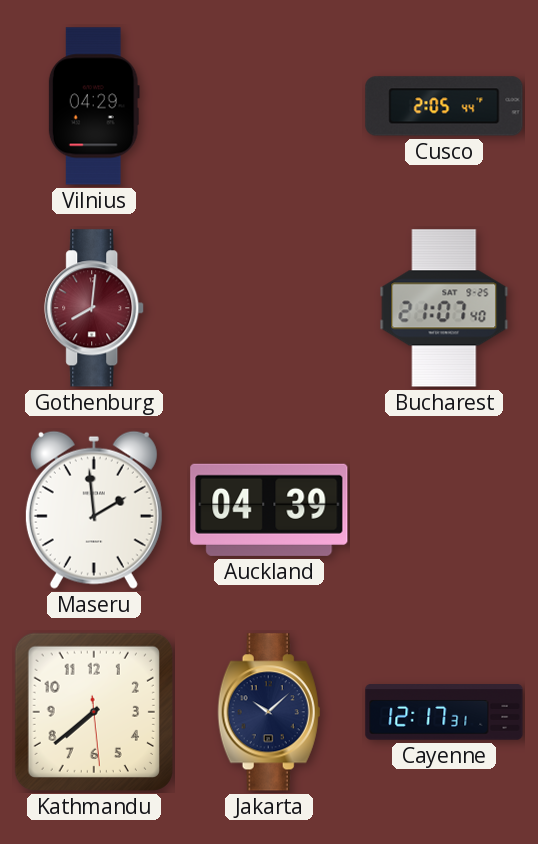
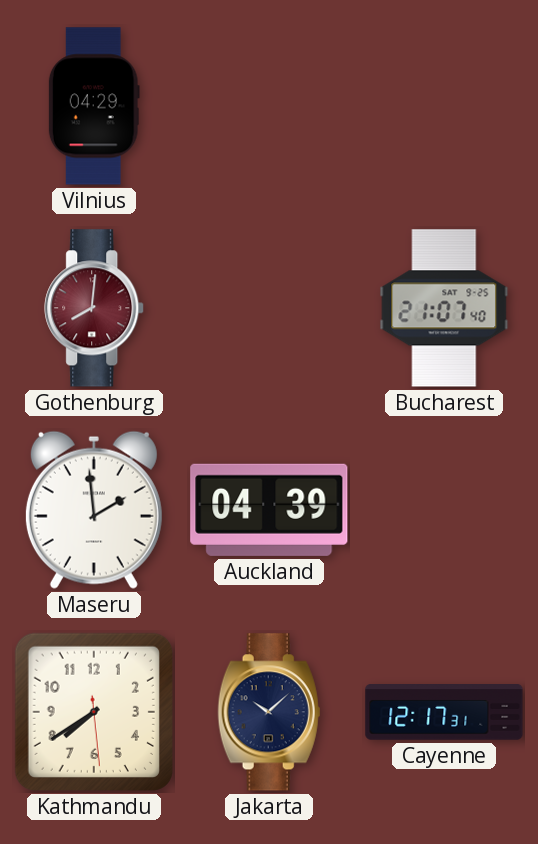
Cusco: 2:05 -> none
Kathmandu: 7:38 -> 7:39
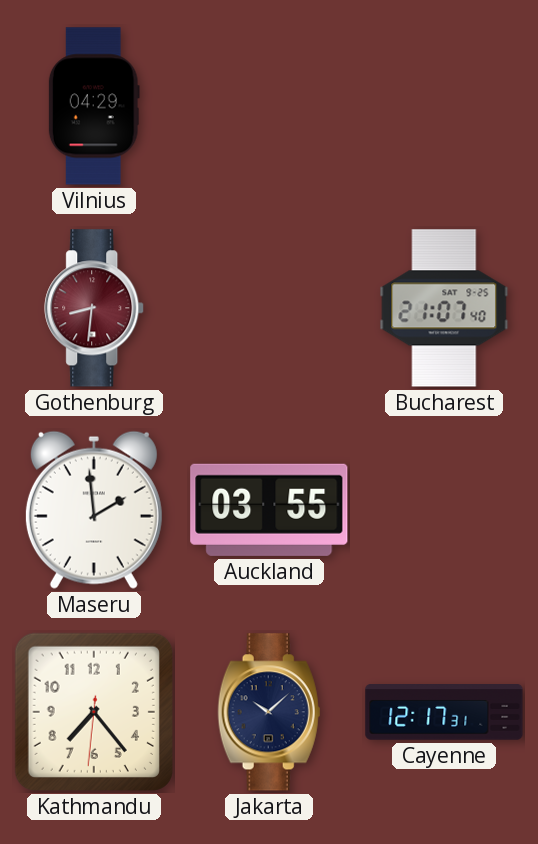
Gothenburg: 8:01 -> 8:31
Auckland: 04:39 -> 03:55
Kathmandu: 7:39 -> 7:23
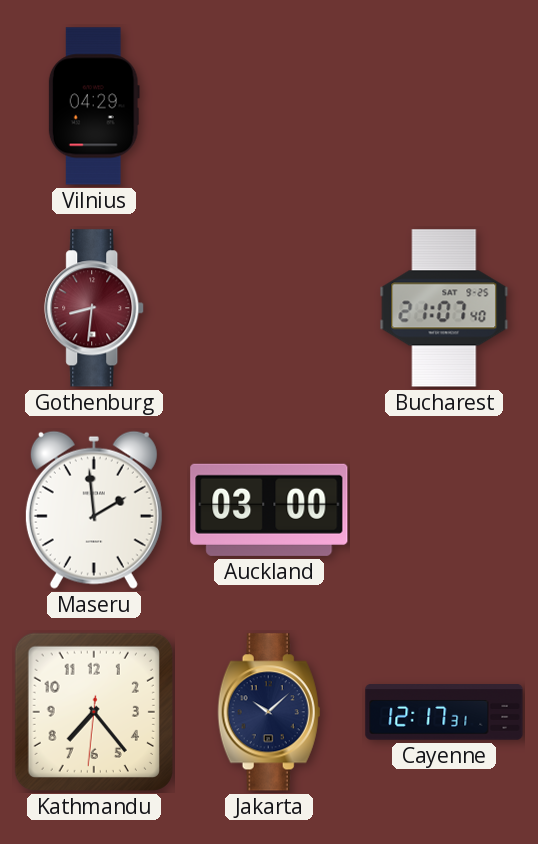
Auckland: 03:55 -> 03:00
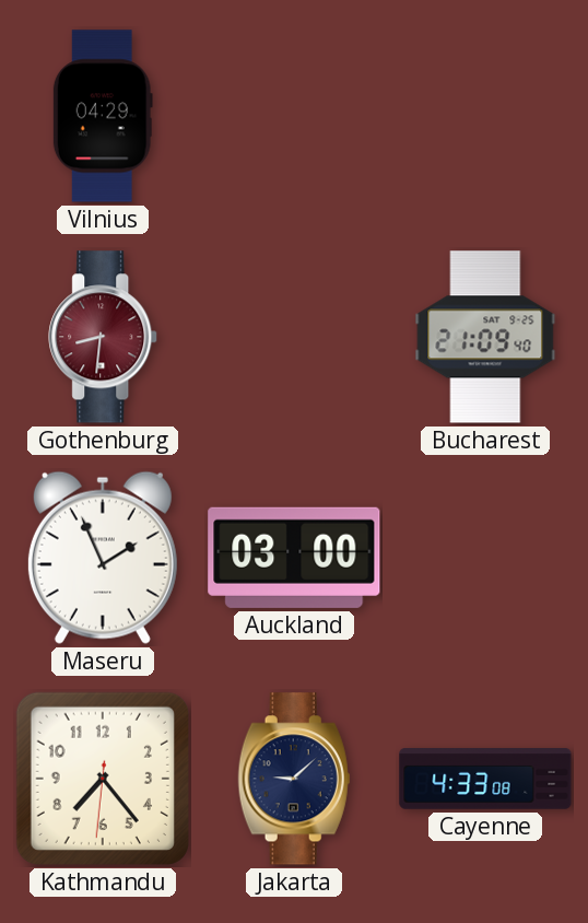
Bucharest: 21:07 -> 21:09
Maseru: 1:59 -> 1:56
Jakarta: 10:08 -> 9:08
Cayenne: 12:17 -> 4:33
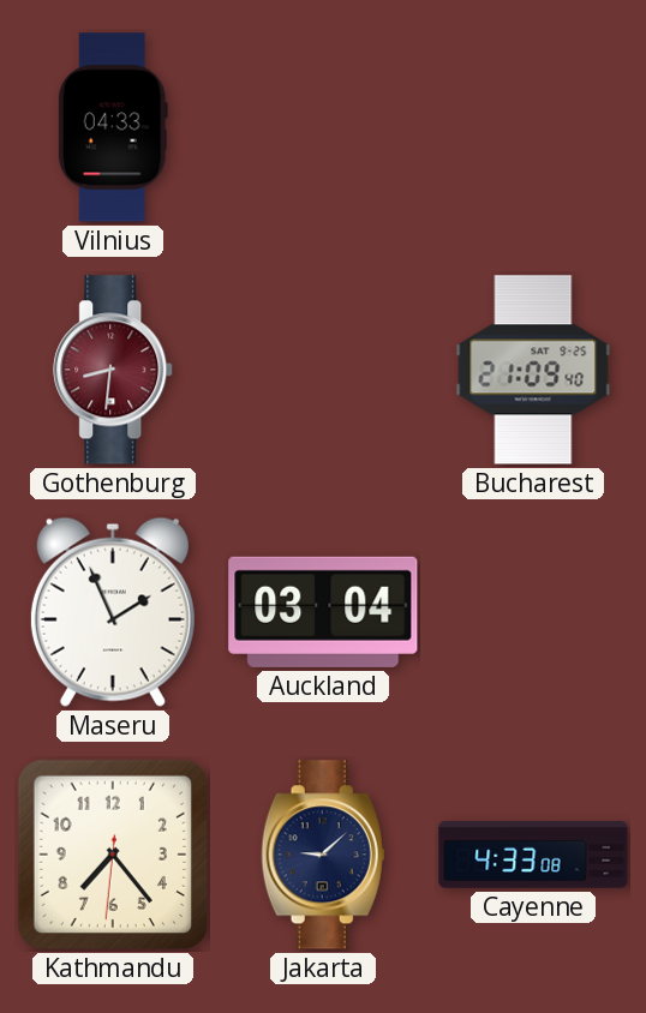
Vilnius: 04:29 -> 04:33
Auckland: 03:00 -> 03:04
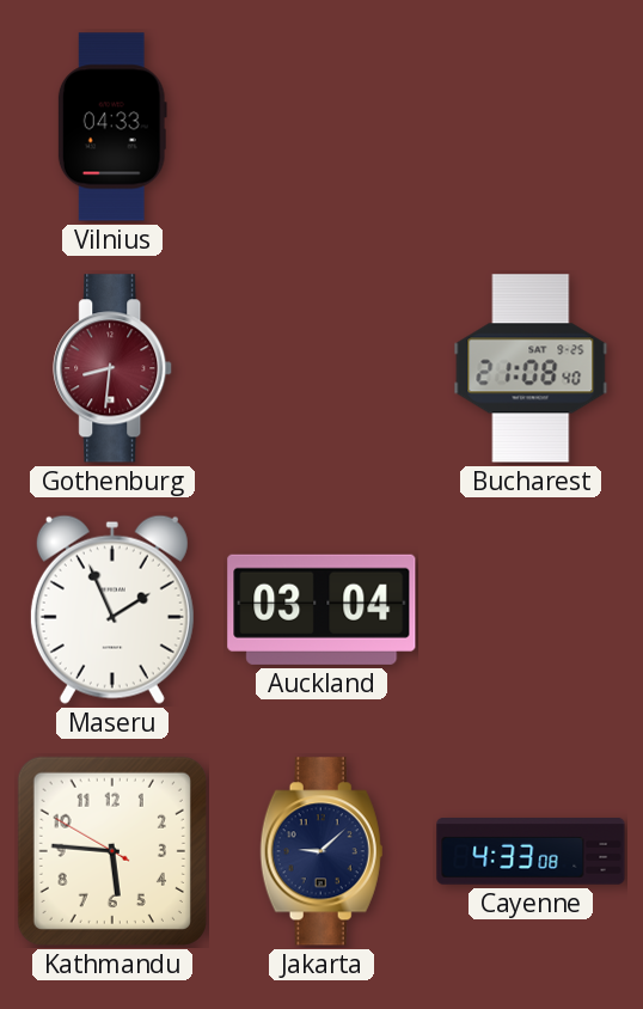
Bucharest: 21:09 -> 21:08
Kathmandu: 7:23 -> 5:45
